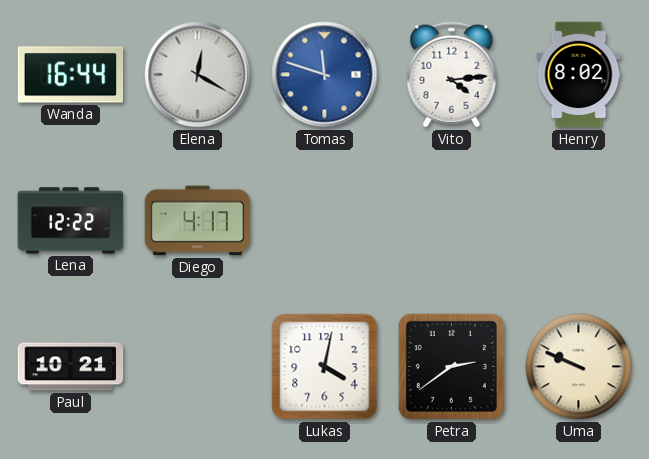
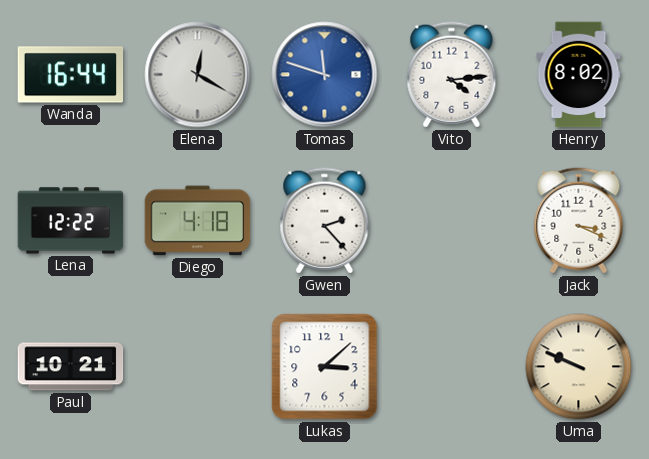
Diego: 4:17 -> 4:18
Gwen: none -> 2:23
Jack: none -> 3:19
Lukas: 4:02 -> 3:08
Petra: 2:39 -> none
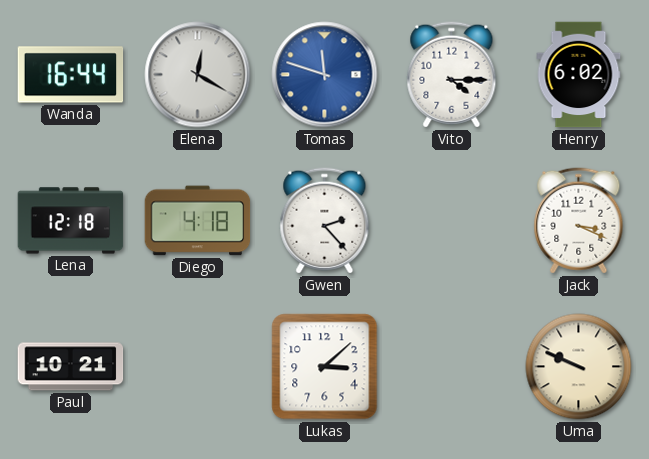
Vito: 4:14 -> 4:15
Henry: 8:02 -> 6:02
Lena: 12:22 -> 12:18
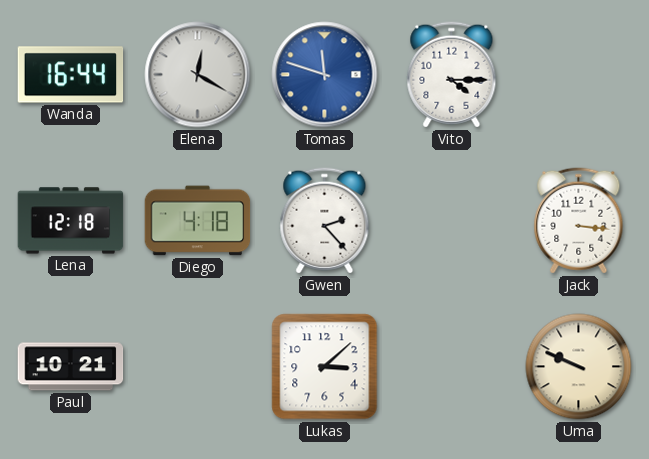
Henry: 6:02 -> none
Jack: 3:19 -> 3:16
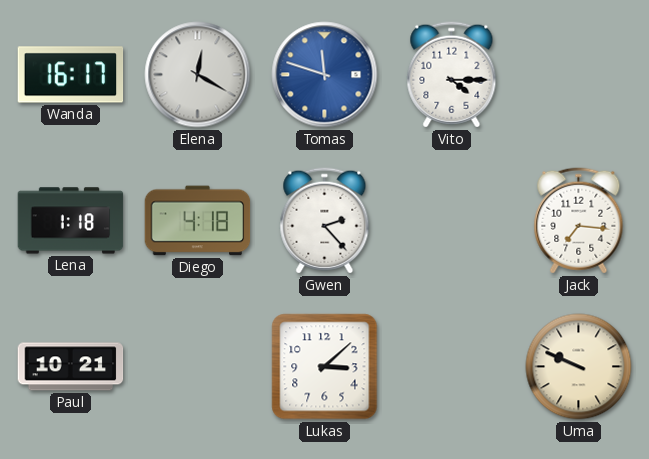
Wanda: 16:44 -> 16:17
Lena: 12:18 -> 1:18
Jack: 3:16 -> 7:16
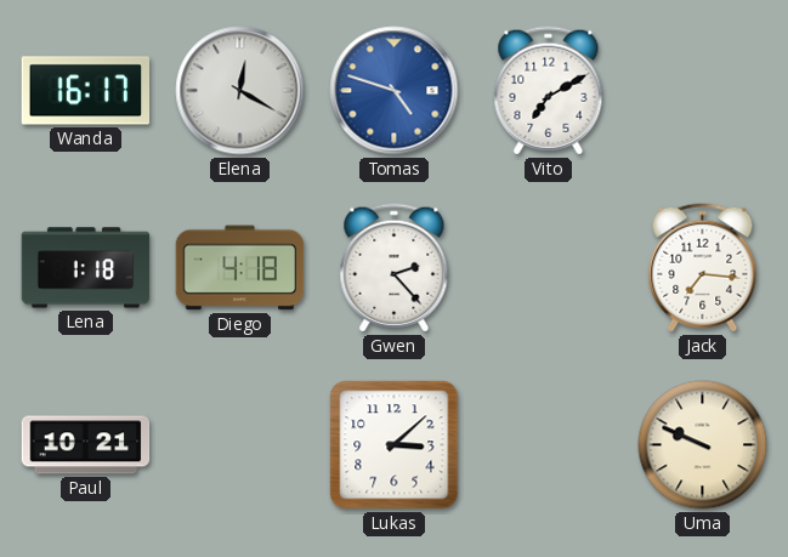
Tomas: 11:48 -> 4:48
Vito: 4:15 -> 7:10
